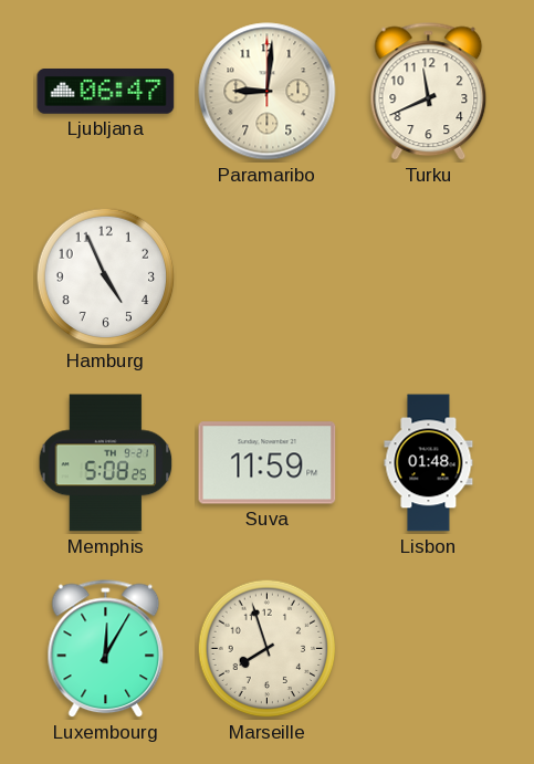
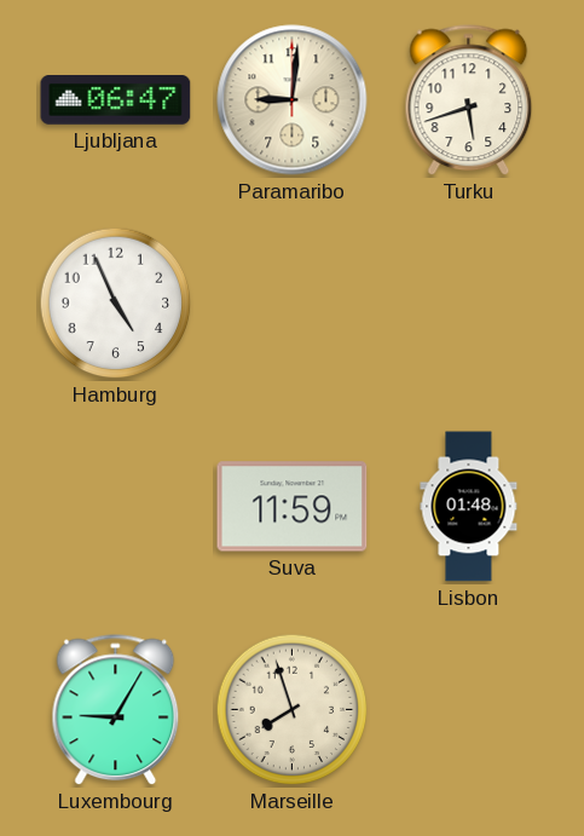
Turku: 11:41 -> 5:42
Memphis: 5:08 -> none
Luxembourg: 12:05 -> 9:05
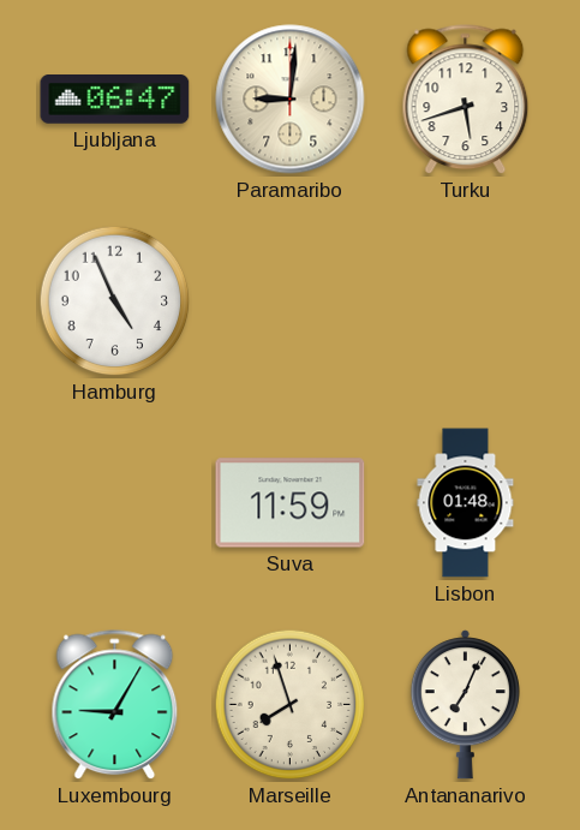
Antananarivo: none -> 7:04
